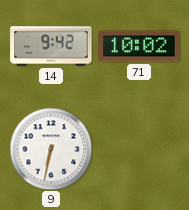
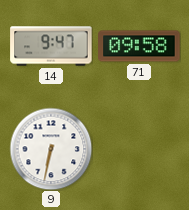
14: 9:42 -> 9:47
71: 10:02 -> 09:58
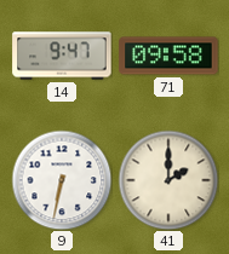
41: none -> 2:00
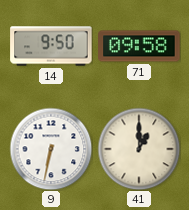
14: 9:47 -> 9:50
41: 2:00 -> 1:00
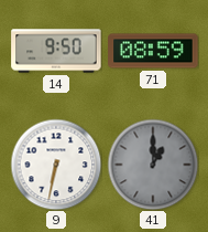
71: 09:58 -> 08:59
41 dial: cream -> grey
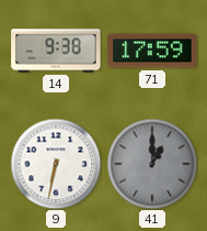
14: 9:50 -> 9:38
71: 08:59 -> 17:59
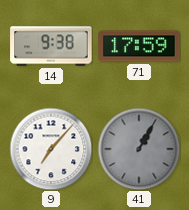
9: 6:32 -> 7:07
41: 1:00 -> 1:05
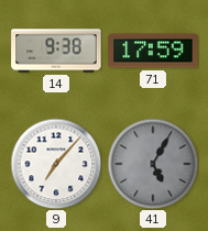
41: 1:05 -> 5:05
